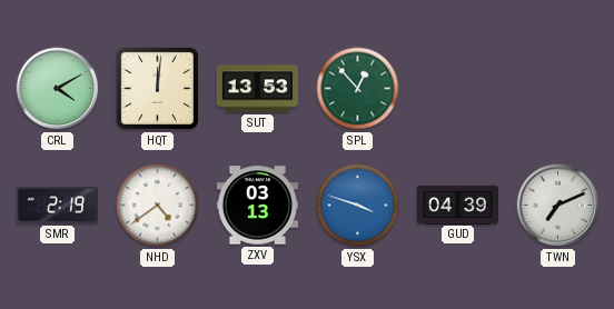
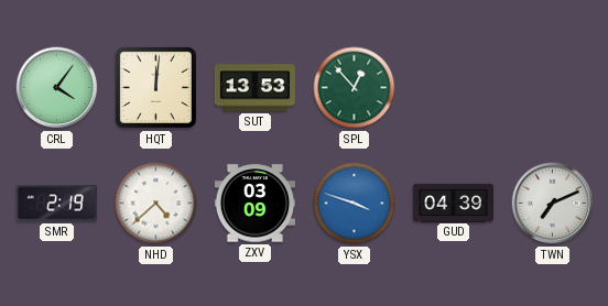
CRL: 4:10 -> 4:06
NHD: 4:39 -> 4:38
ZXV: 03:13 -> 03:09
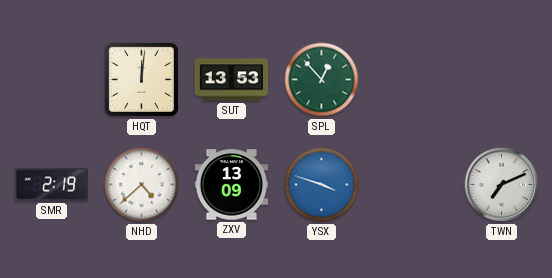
CRL: 4:06 -> none
ZXV: 03:09 -> 13:09
GUD: 04:39 -> none
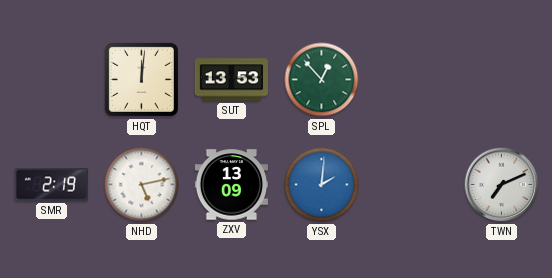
NHD: 4:38 -> 5:13
YSX: 3:48 -> 2:01
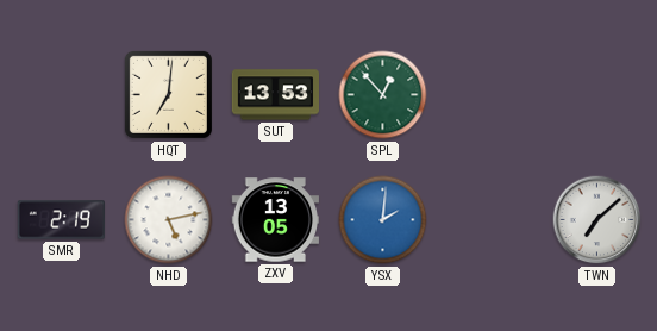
HQT: 12:01 -> 7:01
ZXV: 13:09 -> 13:05
TWN: 7:11 -> 7:08
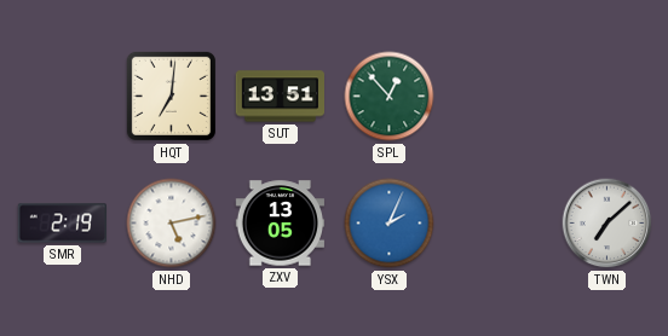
SUT: 13:53 -> 13:51
YSX: 2:01 -> 2:04
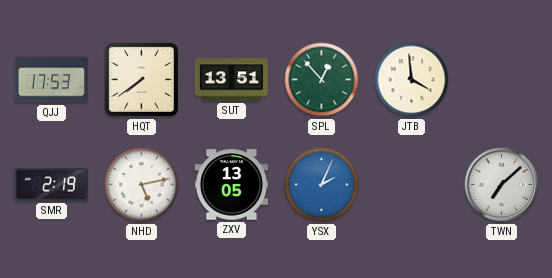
QJJ: none -> 17:53
HQT: 7:01 -> 7:39
JTB: none -> 3:59
